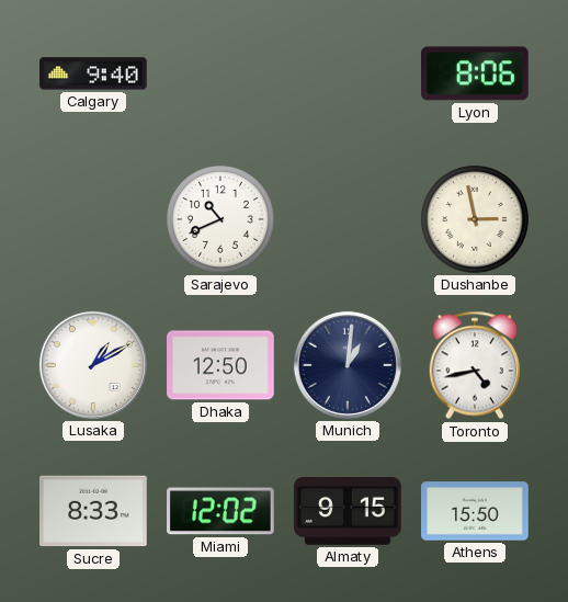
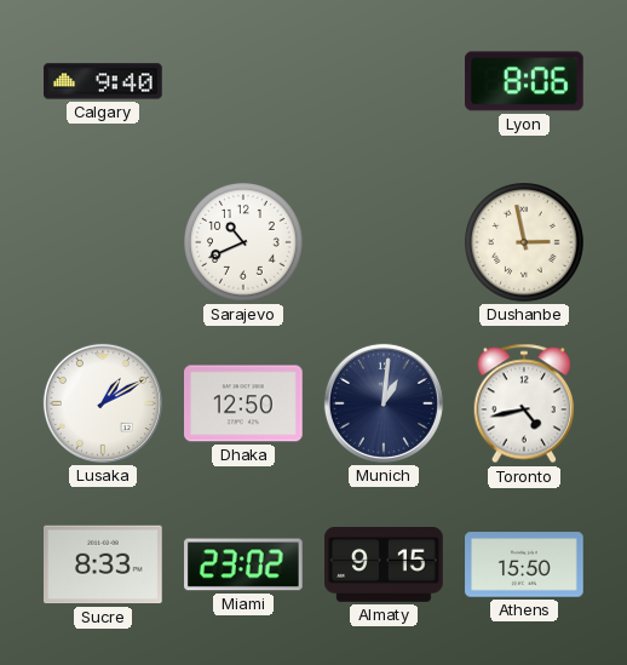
Miami: 12:02 -> 23:02
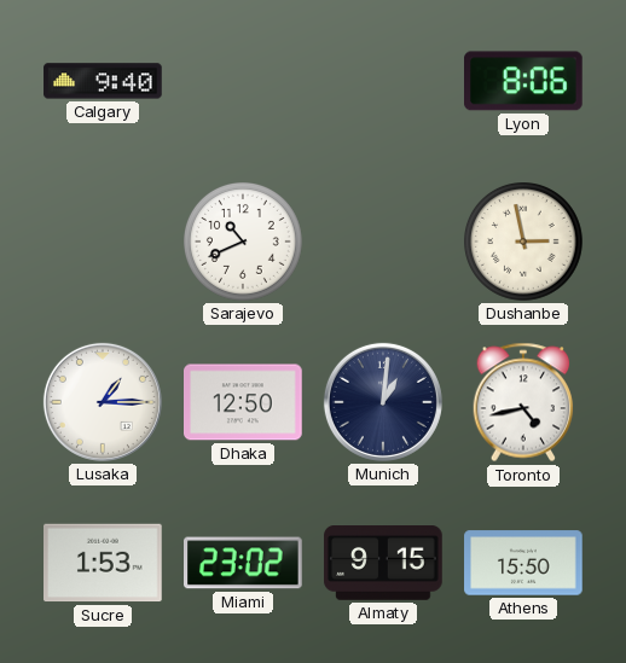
Lusaka: 1:10 -> 1:15
Sucre: 8:33 -> 1:53
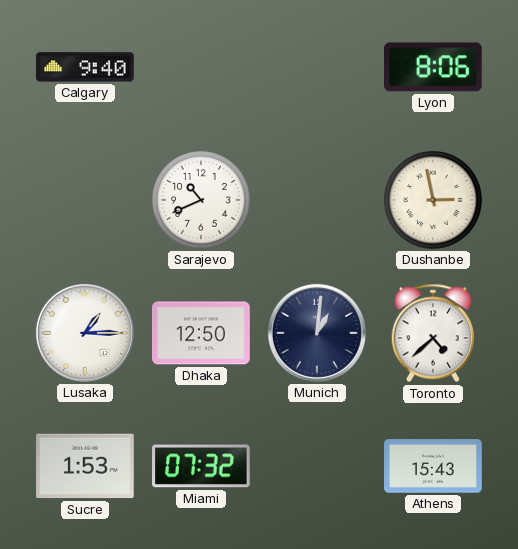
Toronto: 4:43 -> 4:38
Miami: 23:02 -> 07:32
Almaty: 9:15 -> none
Athens: 15:50 -> 15:43
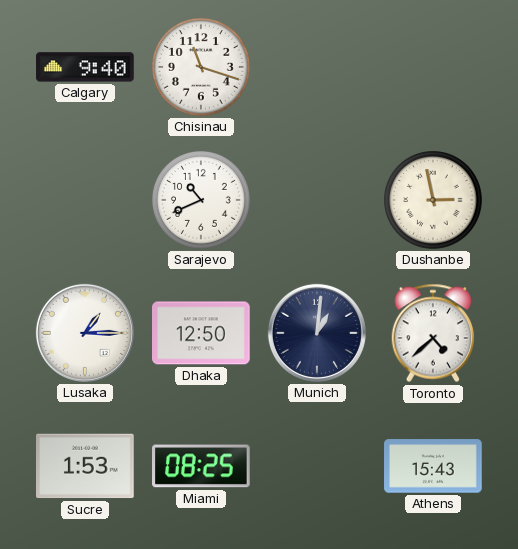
Chisinau: none -> 11:18
Lyon: 8:06 -> none
Miami: 07:32 -> 08:25
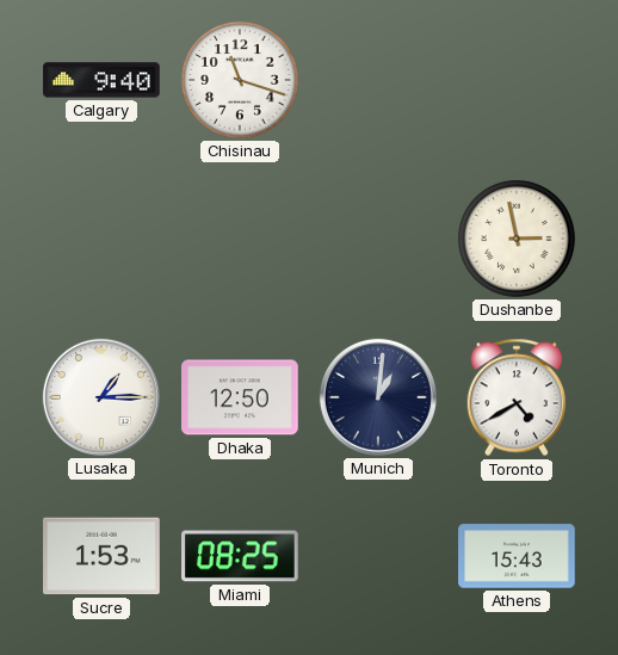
Sarajevo: 10:41 -> none
Toronto: 4:38 -> 4:40
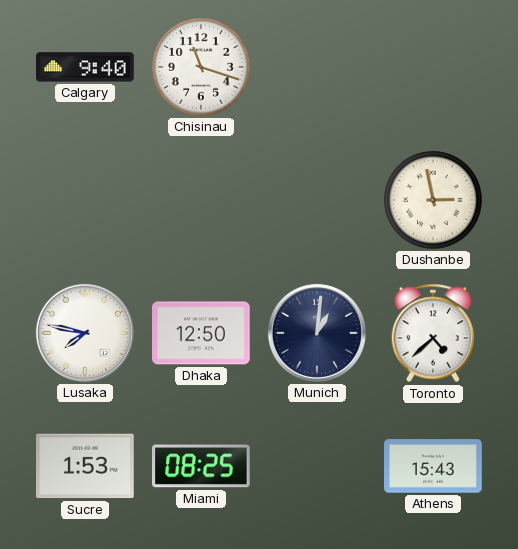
Lusaka: 1:15 -> 7:47
Toronto: 4:40 -> 4:38
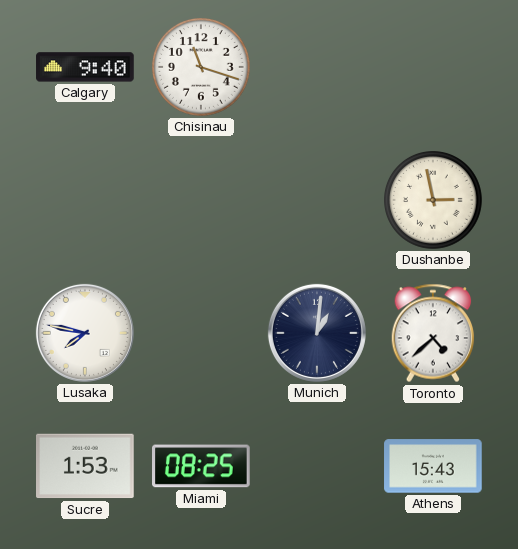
Dhaka: 12:50 -> none
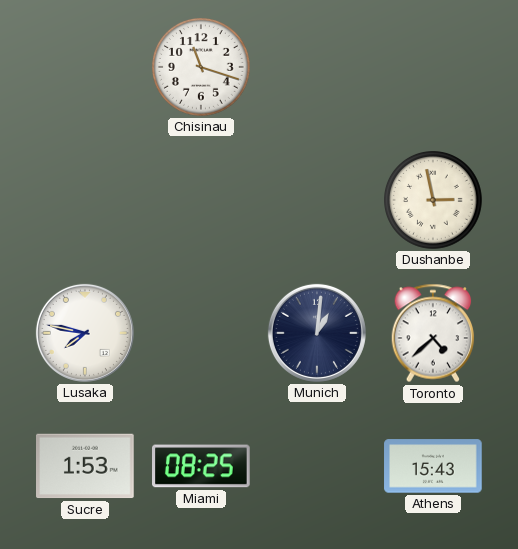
Calgary: 9:40 -> none
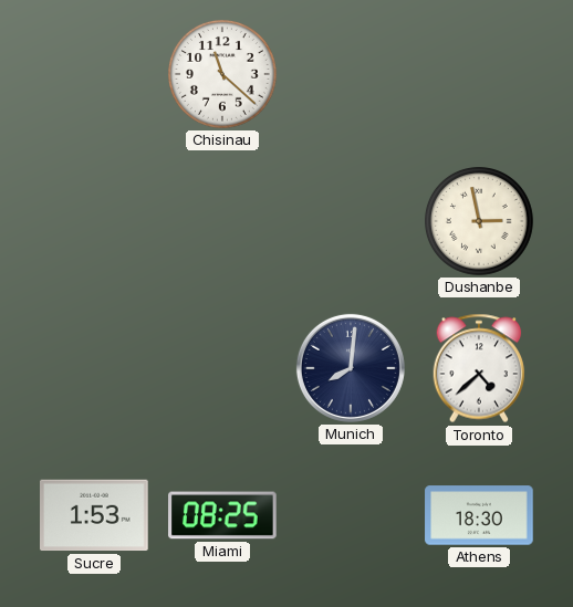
Chisinau: 11:18 -> 11:22
Lusaka: 7:47 -> none
Munich: 1:01 -> 8:01
Athens: 15:43 -> 18:30
